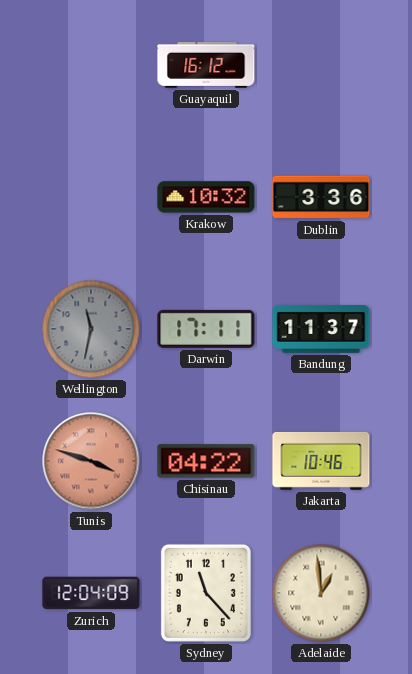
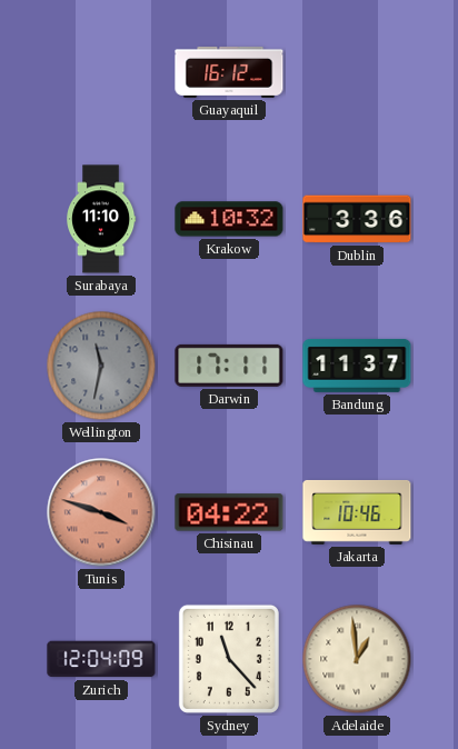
Surabaya: none -> 11:10
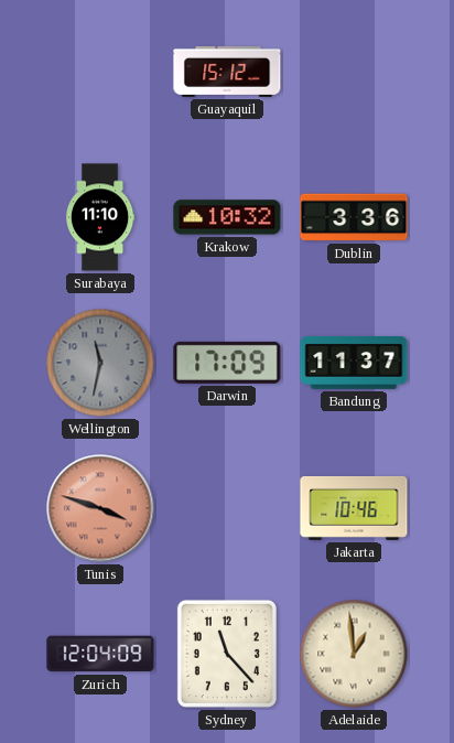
Guayaquil: 16:12 -> 15:12
Darwin: 17:11 -> 17:09
Chisinau: 04:22 -> none
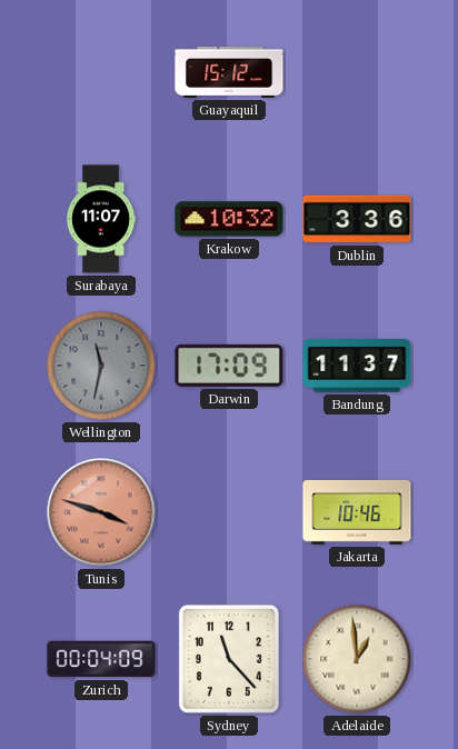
Surabaya: 11:10 -> 11:07
Zurich: 12:04 -> 00:04
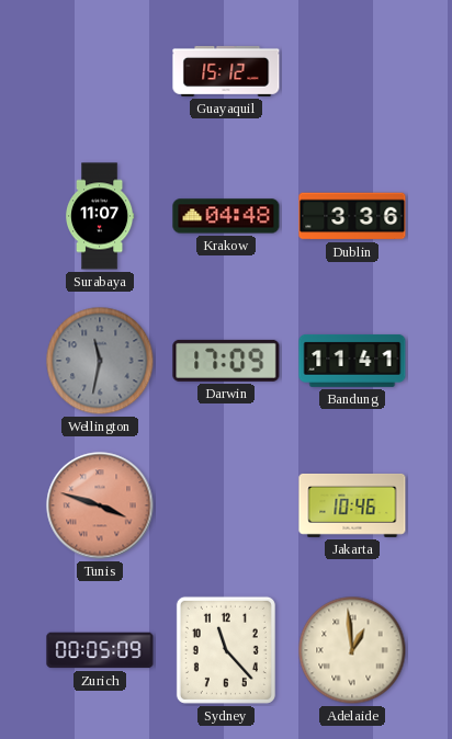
Krakow: 10:32 -> 04:48
Bandung: 11:37 -> 11:41
Zurich: 00:04 -> 00:05
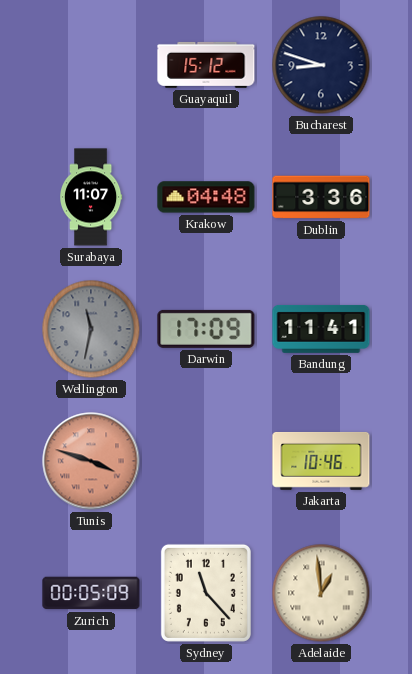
Bucharest: none -> 8:48
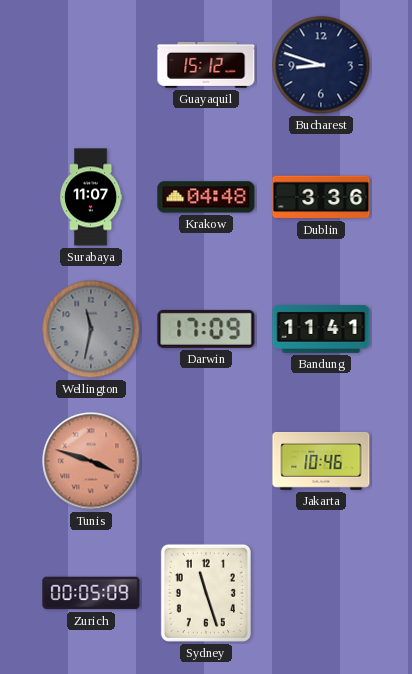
Sydney: 11:23 -> 11:27
Adelaide: 12:59 -> none
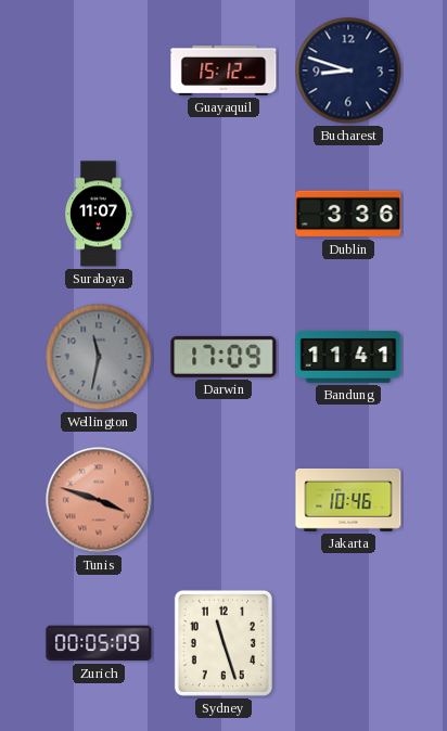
Krakow: 04:48 -> none
